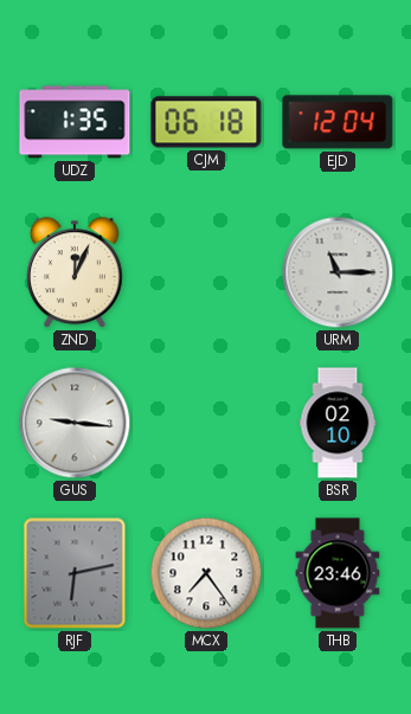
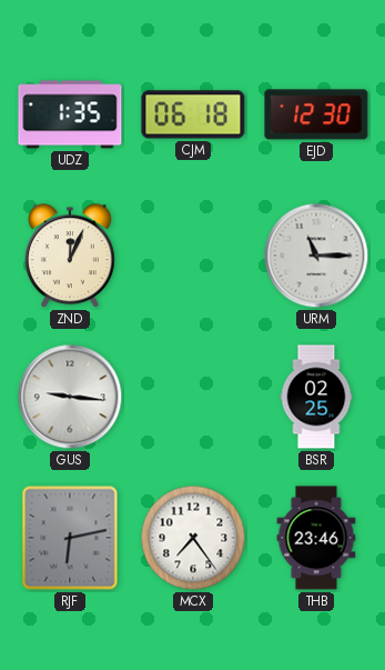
EJD: 12:04 -> 12:30
BSR: 02:10 -> 02:25
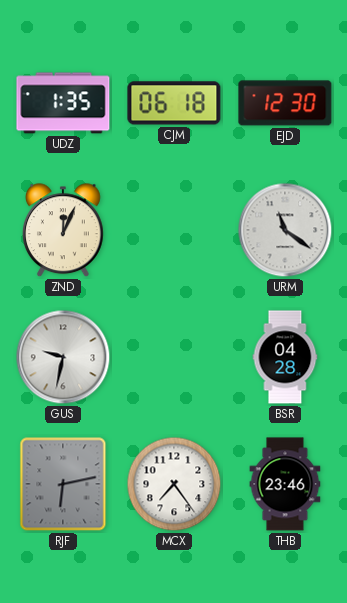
URM: 11:15 -> 11:21
GUS: 9:16 -> 9:32
BSR: 02:25 -> 04:28
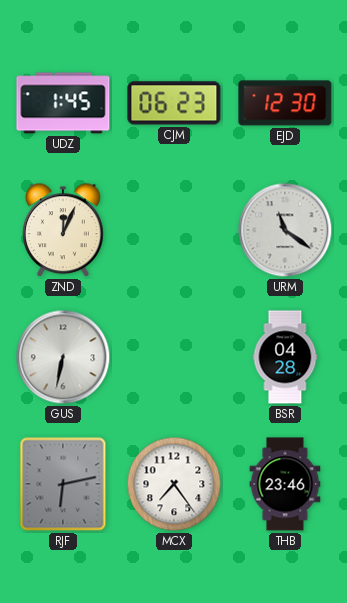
UDZ: 1:35 -> 1:45
CJM: 06:18 -> 06:23
GUS: 9:32 -> 6:32
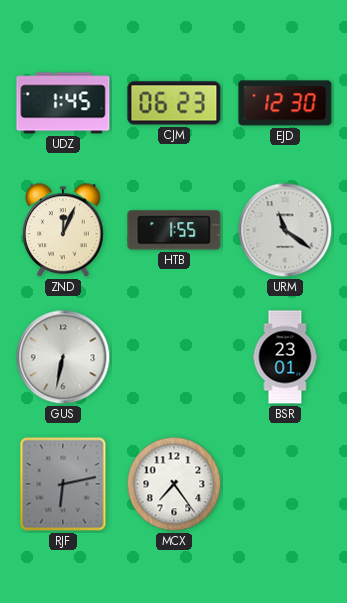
HTB: none -> 1:55
BSR: 04:28 -> 23:01
THB: 23:46 -> none
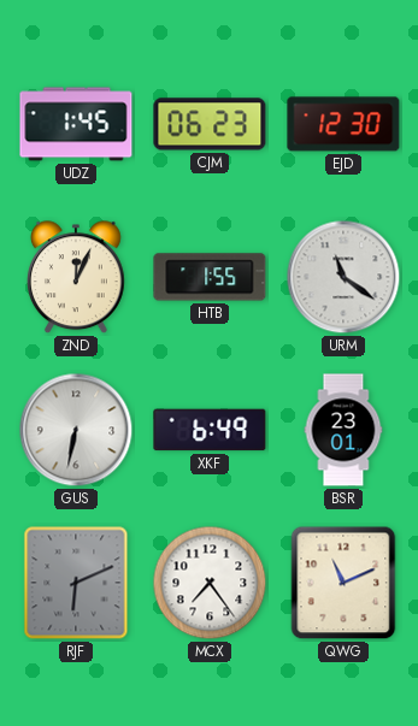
XKF: none -> 6:49
RJF: 6:13 -> 6:11
QWG: none -> 11:11
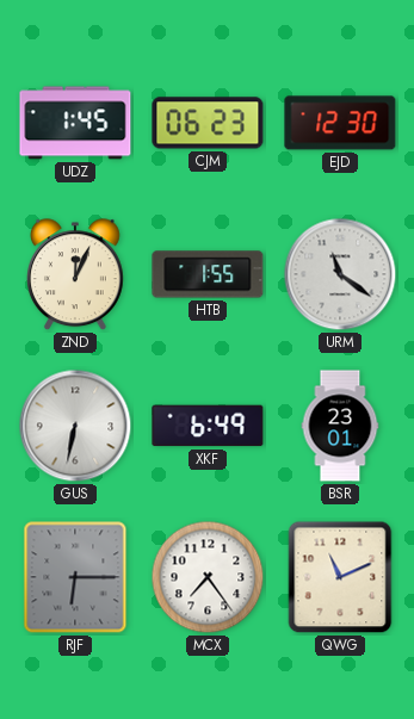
RJF: 6:11 -> 6:15
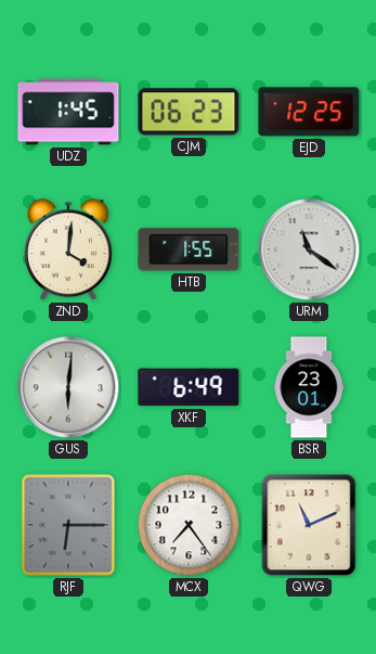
EJD: 12:30 -> 12:25
ZND: 12:04 -> 4:01
GUS: 6:32 -> 6:01
